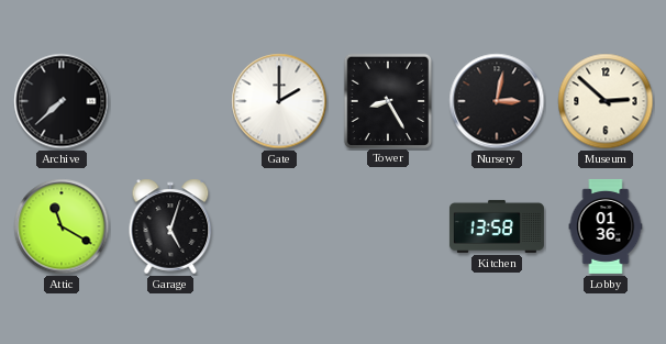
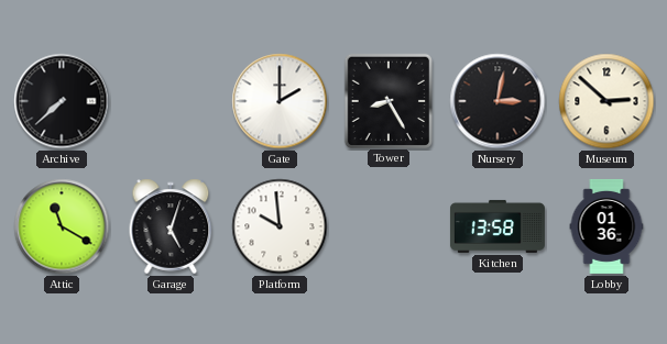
Platform: none -> 9:59
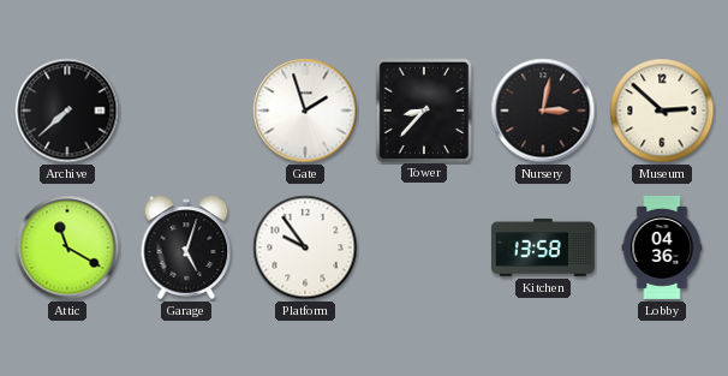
Gate: 2:00 -> 1:57
Tower: 8:25 -> 8:37
Platform: 9:59 -> 9:54
Lobby: 01:36 -> 04:36
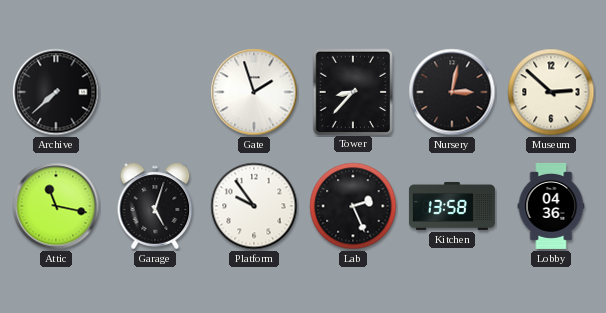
Attic: 11:20 -> 11:17
Lab: none -> 2:26
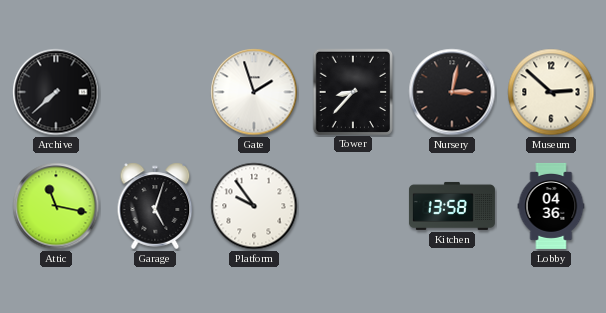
Lab: 2:26 -> none
